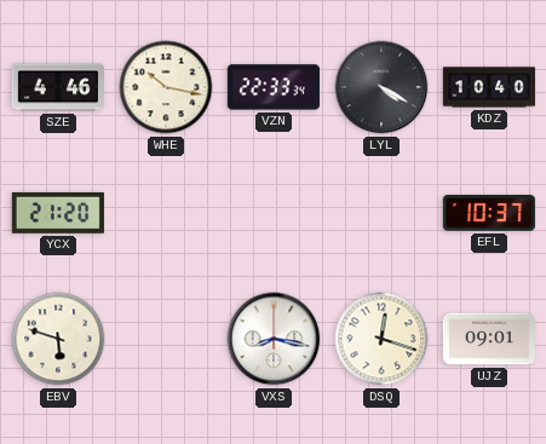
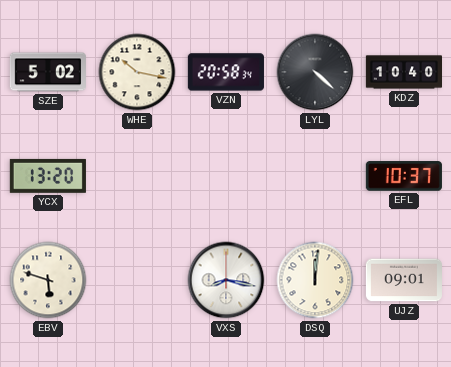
SZE: 4:46 -> 5:02
VZN: 22:33 -> 20:58
LYL: 4:20 -> 4:22
YCX: 21:20 -> 13:20
DSQ: 12:18 -> 12:01
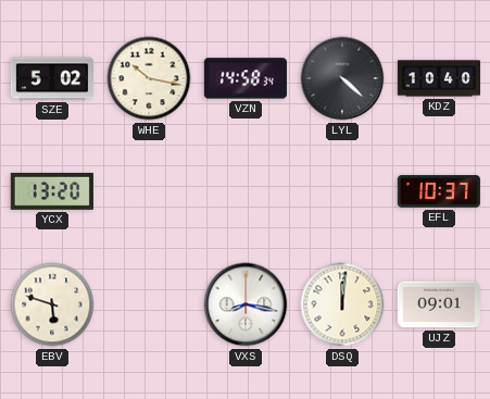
VZN: 20:58 -> 14:58
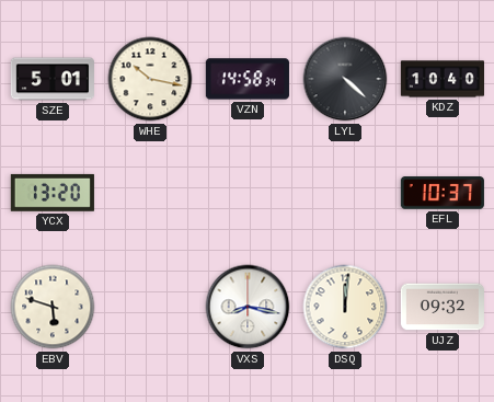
SZE: 5:02 -> 5:01
UJZ: 09:01 -> 09:32
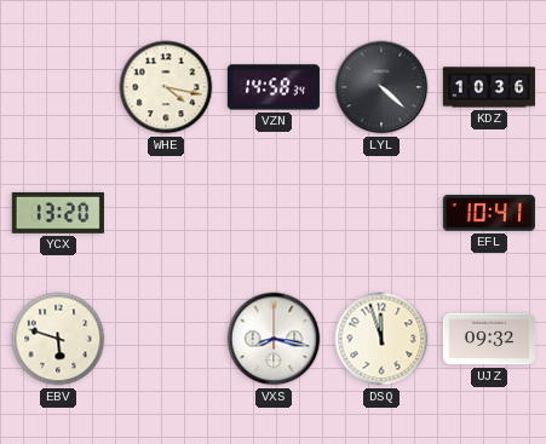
SZE: 5:01 -> none
WHE: 10:17 -> 4:17
KDZ: 10:40 -> 10:36
EFL: 10:37 -> 10:41
DSQ: 12:01 -> 11:57
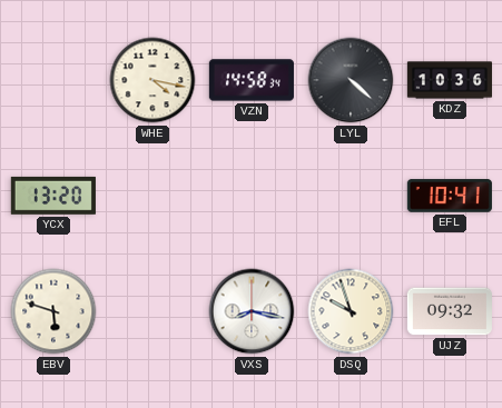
DSQ: 11:57 -> 9:57
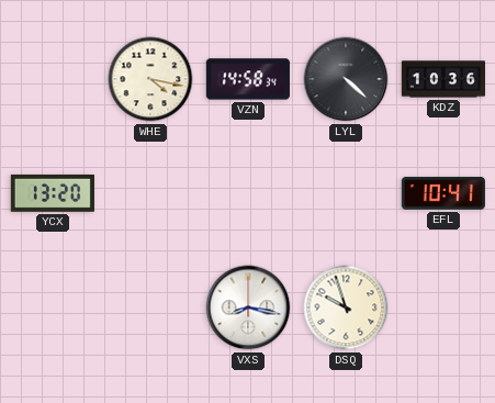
EBV: 5:48 -> none
UJZ: 09:32 -> none
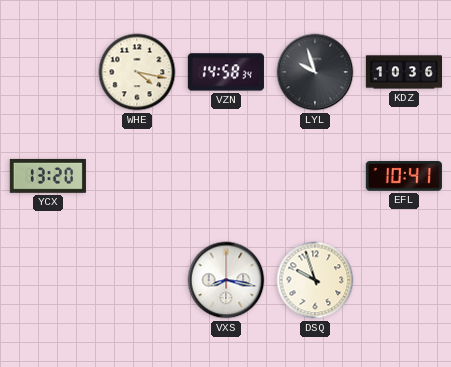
LYL: 4:22 -> 9:57
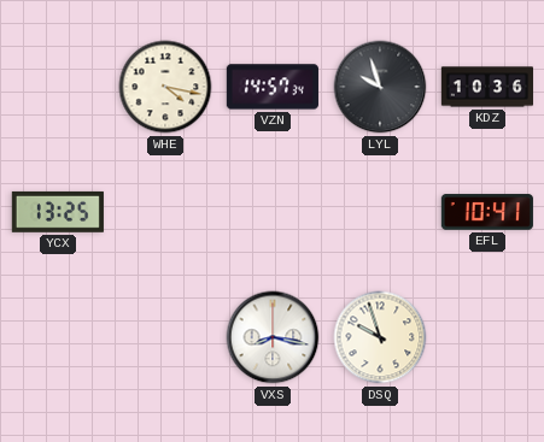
VZN: 14:58 -> 14:57
YCX: 13:20 -> 13:25
